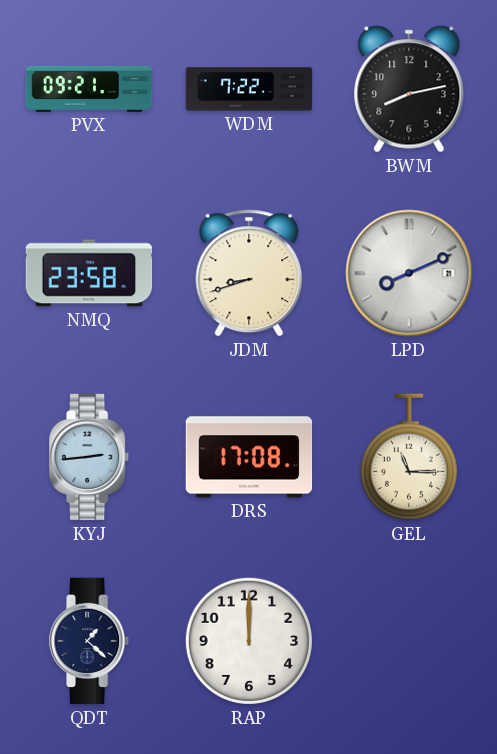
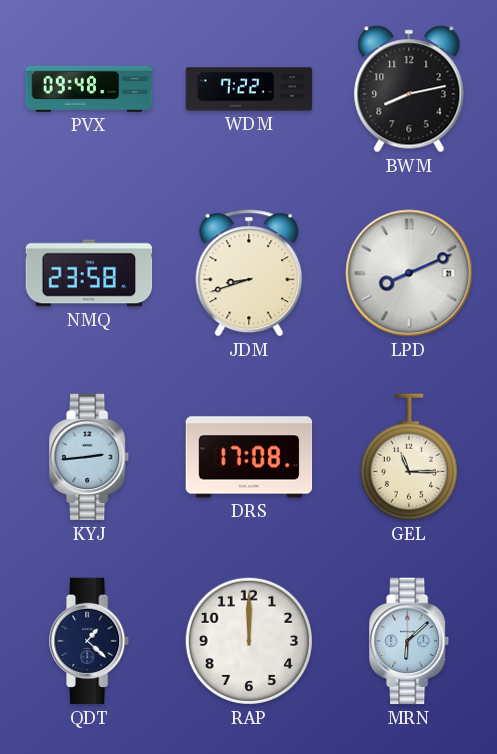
PVX: 09:21 -> 09:48
MRN: none -> 6:08
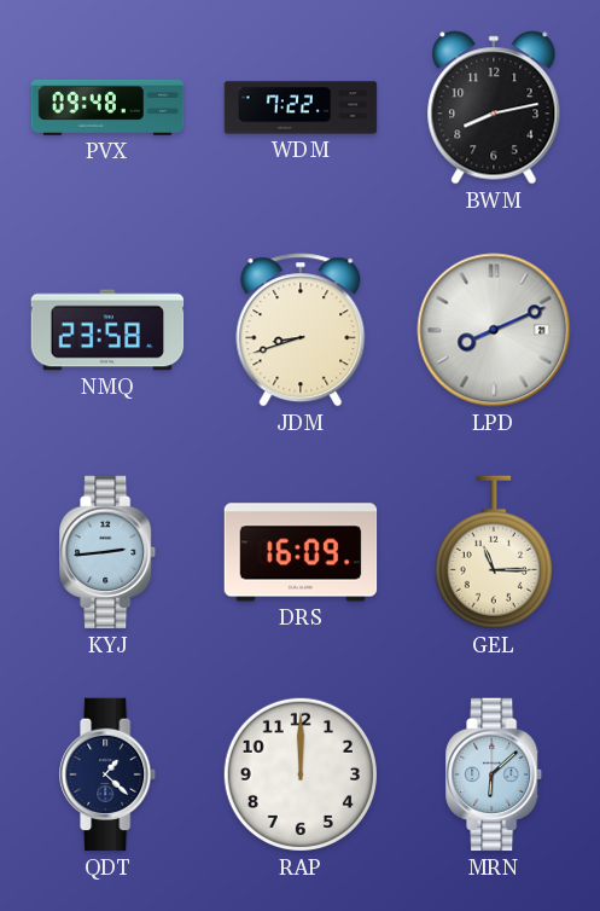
DRS: 17:08 -> 16:09
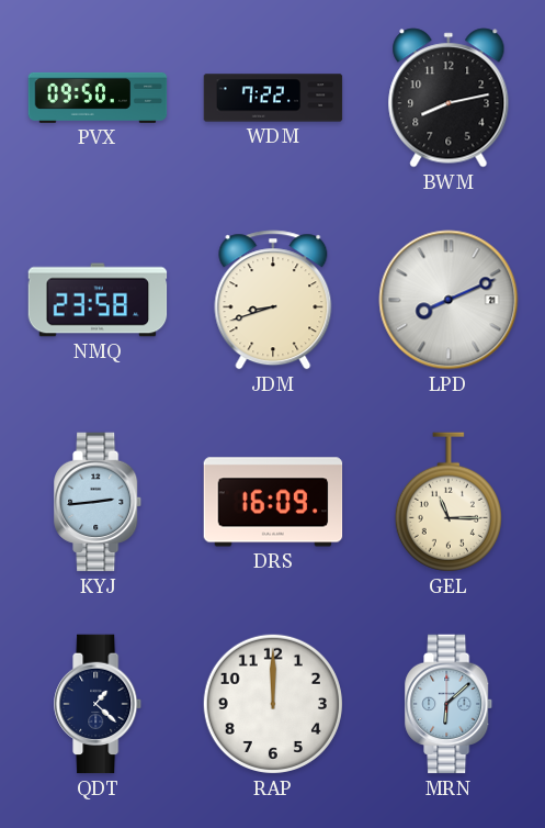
PVX: 09:48 -> 09:50
